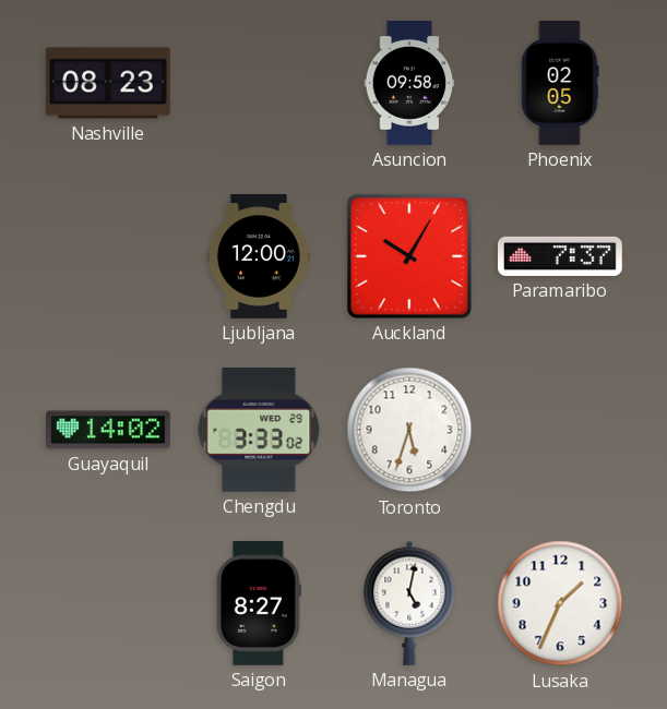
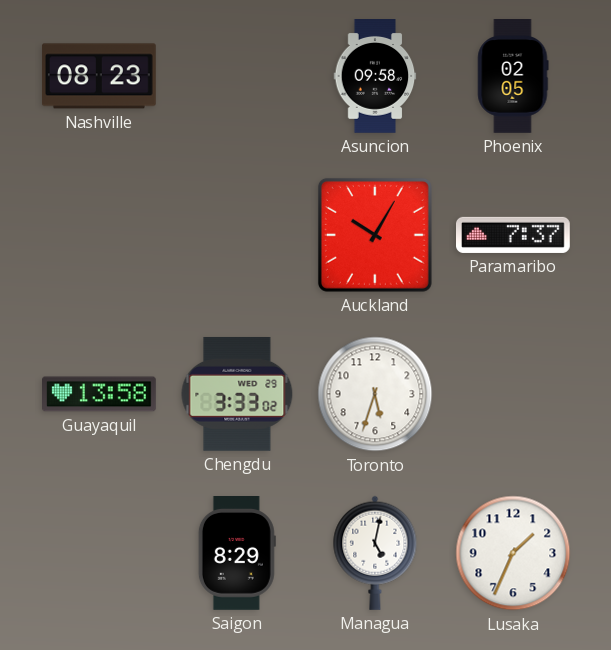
Ljubljana: 12:00 -> none
Guayaquil: 14:02 -> 13:58
Saigon: 8:27 -> 8:29
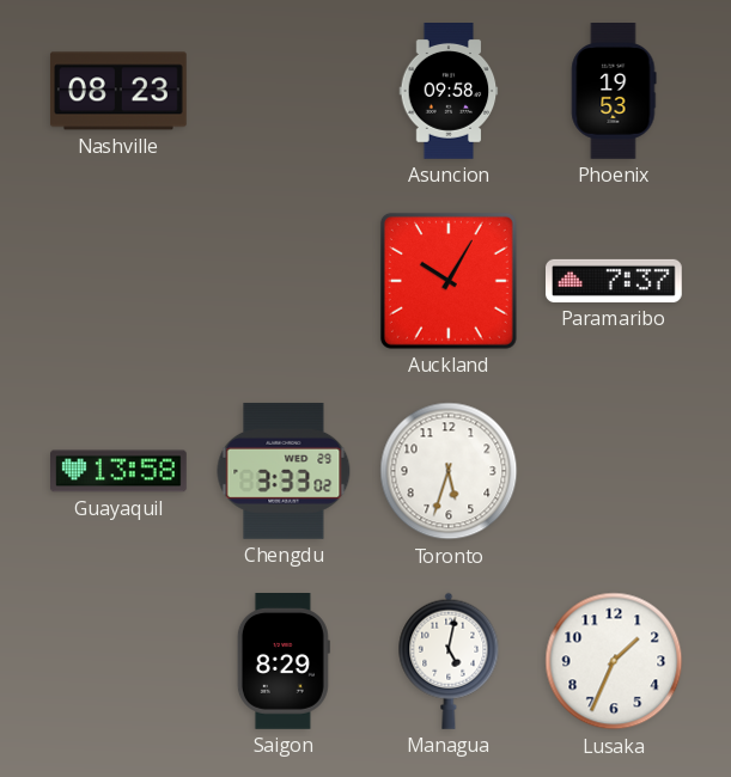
Phoenix: 02:05 -> 19:53
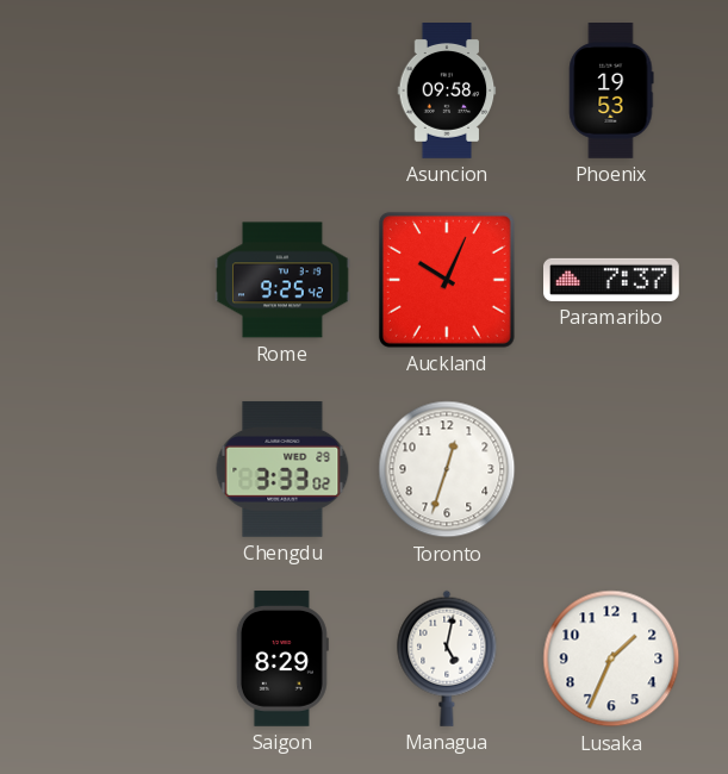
Nashville: 08:23 -> none
Rome: none -> 9:25
Auckland: 10:05 -> 10:04
Guayaquil: 13:58 -> none
Toronto: 5:33 -> 12:33
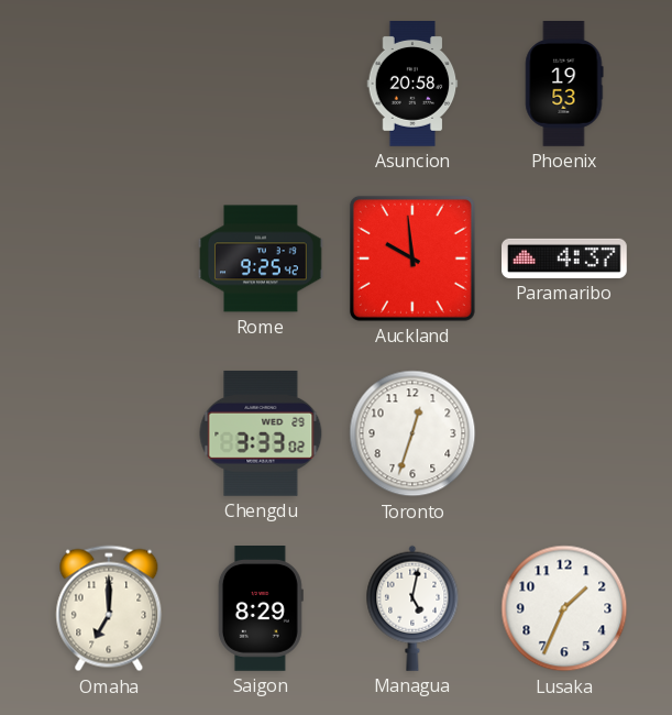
Asuncion: 09:58 -> 20:58
Auckland: 10:04 -> 9:59
Paramaribo: 7:37 -> 4:37
Omaha: none -> 7:00
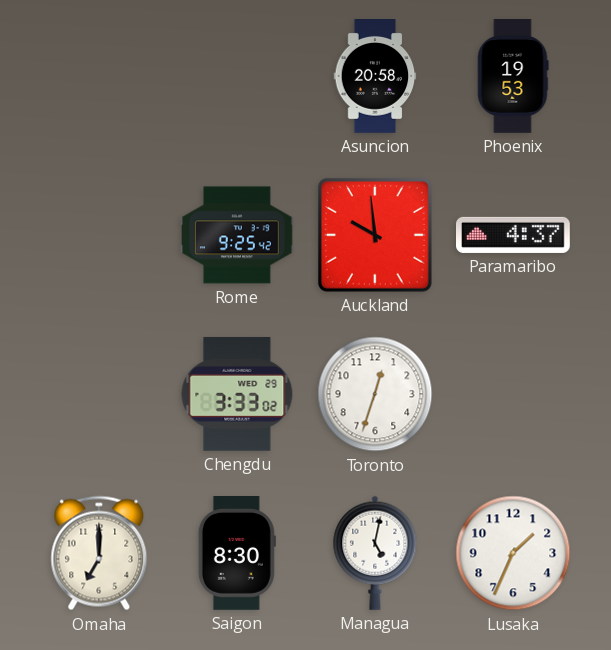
Saigon: 8:29 -> 8:30
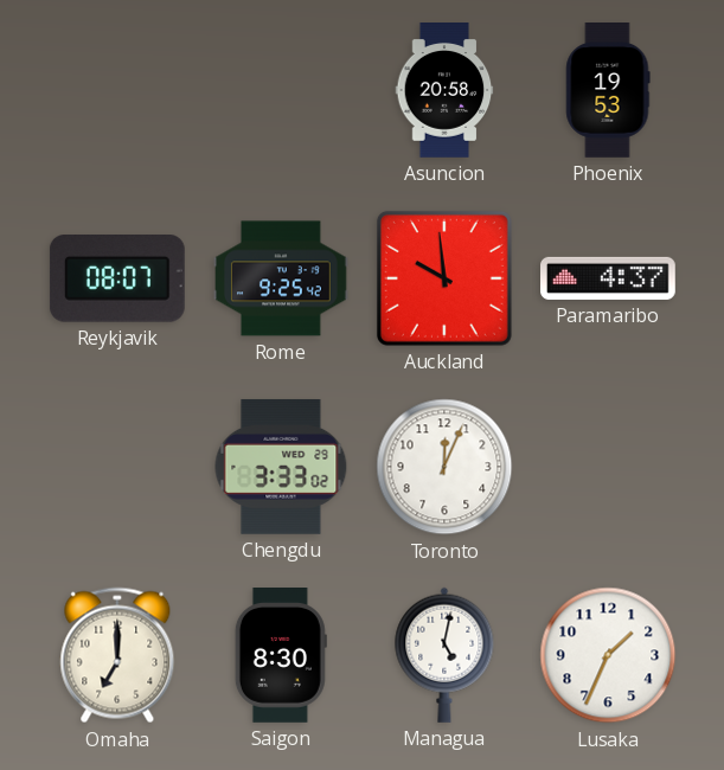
Reykjavik: none -> 08:07
Toronto: 12:33 -> 12:04
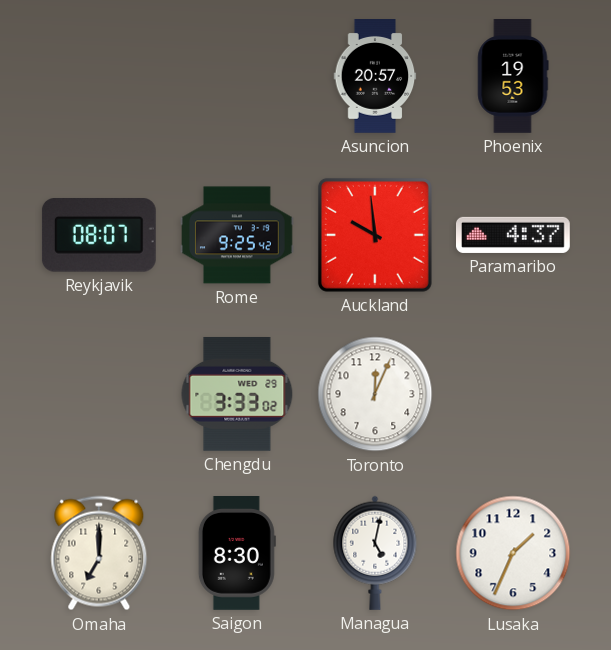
Asuncion: 20:58 -> 20:57
